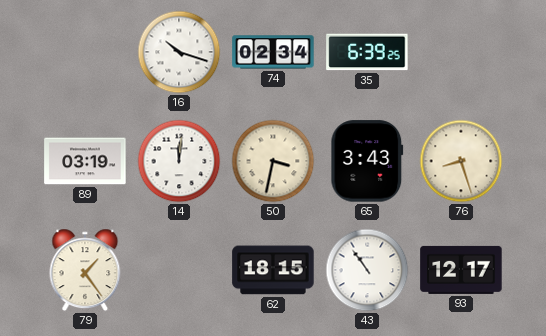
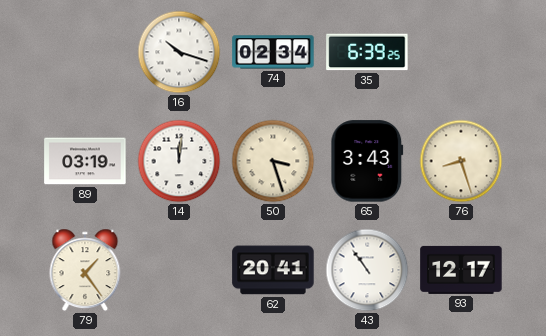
50: 3:32 -> 3:27
62: 18:15 -> 20:41
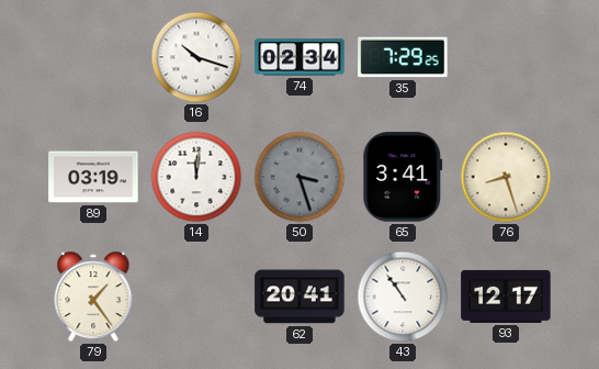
35: 6:39 -> 7:29
50 dial: cream -> grey
65: 3:43 -> 3:41
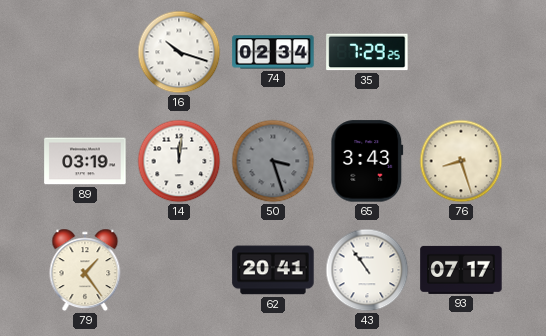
65: 3:41 -> 3:43
93: 12:17 -> 07:17
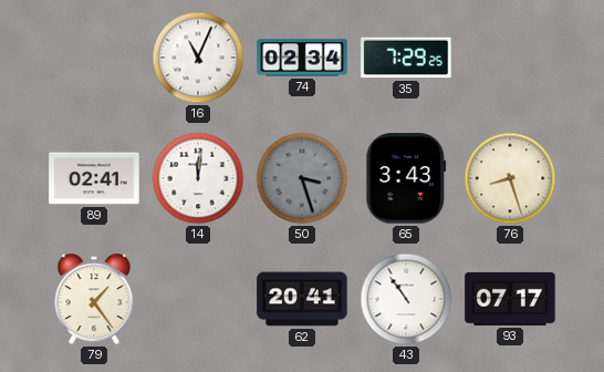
16: 10:18 -> 11:04
89: 03:19 -> 02:41
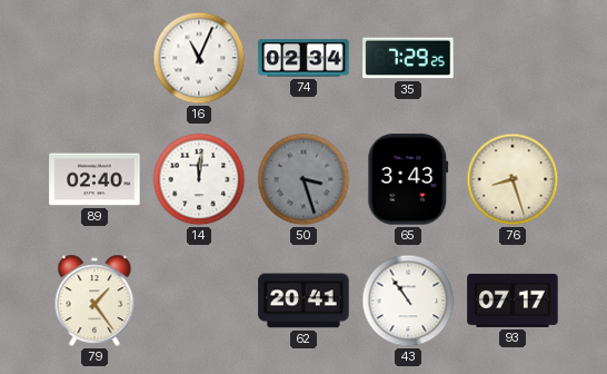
89: 02:41 -> 02:40
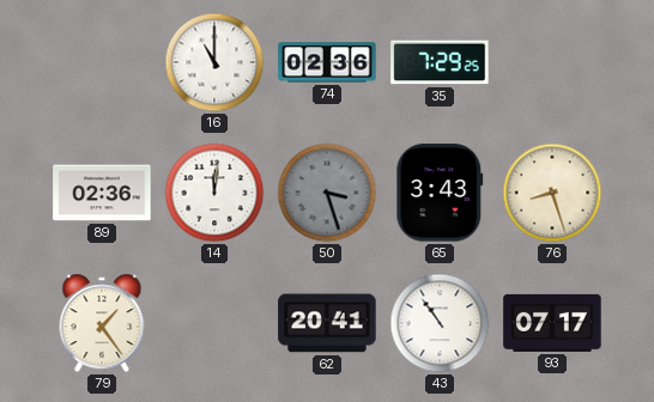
16: 11:04 -> 11:00
74: 02:34 -> 02:36
89: 02:40 -> 02:36
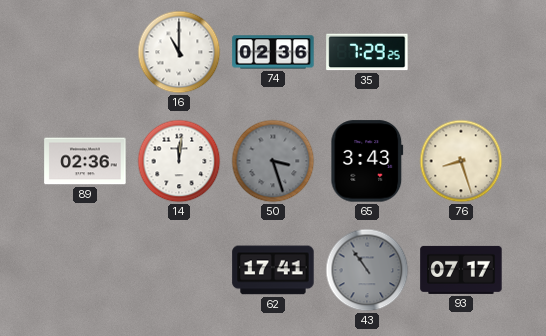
79: 1:24 -> none
62: 20:41 -> 17:41
43 dial: white -> grey
